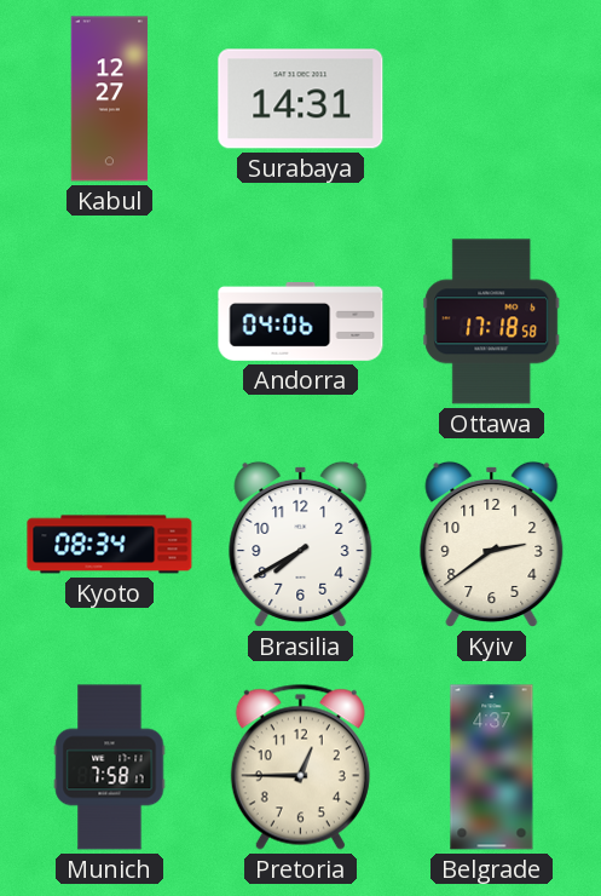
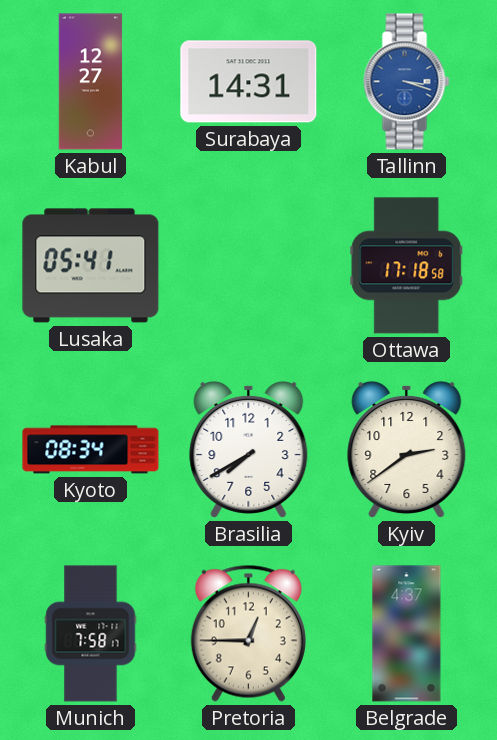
Tallinn: none -> 3:18
Lusaka: none -> 05:41
Andorra: 04:06 -> none
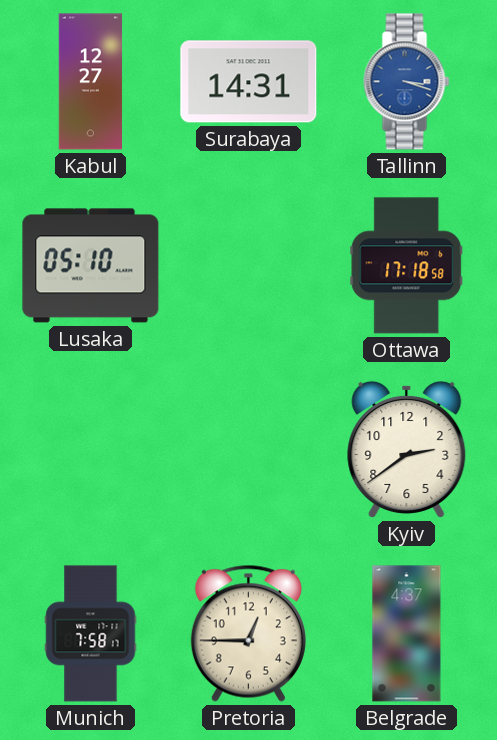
Lusaka: 05:41 -> 05:10
Kyoto: 08:34 -> none
Brasilia: 7:40 -> none
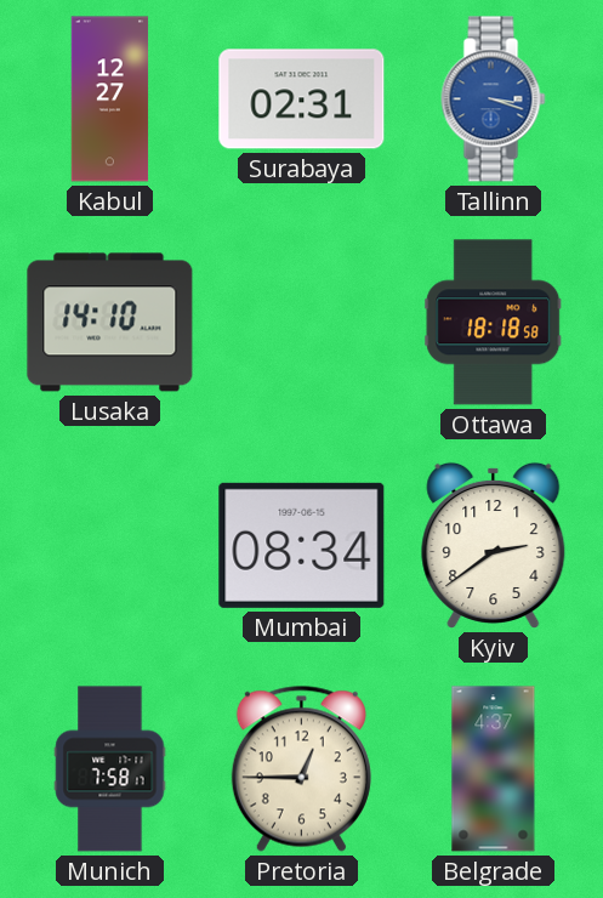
Surabaya: 14:31 -> 02:31
Lusaka: 05:10 -> 14:10
Ottawa: 17:18 -> 18:18
Mumbai: none -> 08:34
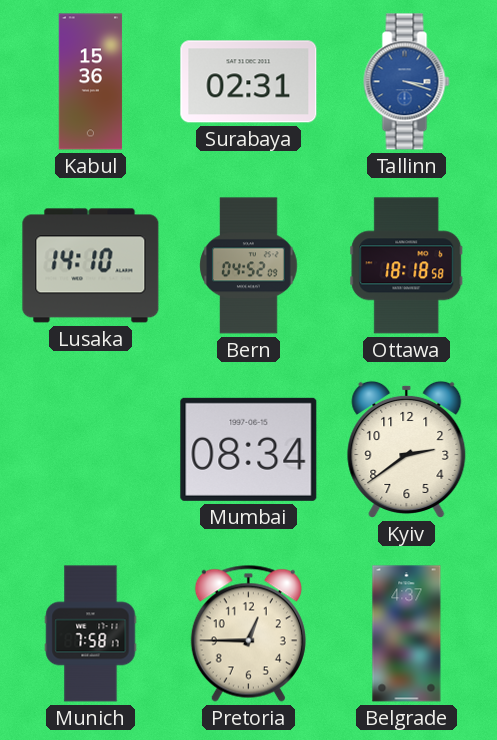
Kabul: 12:27 -> 15:36
Bern: none -> 04:52
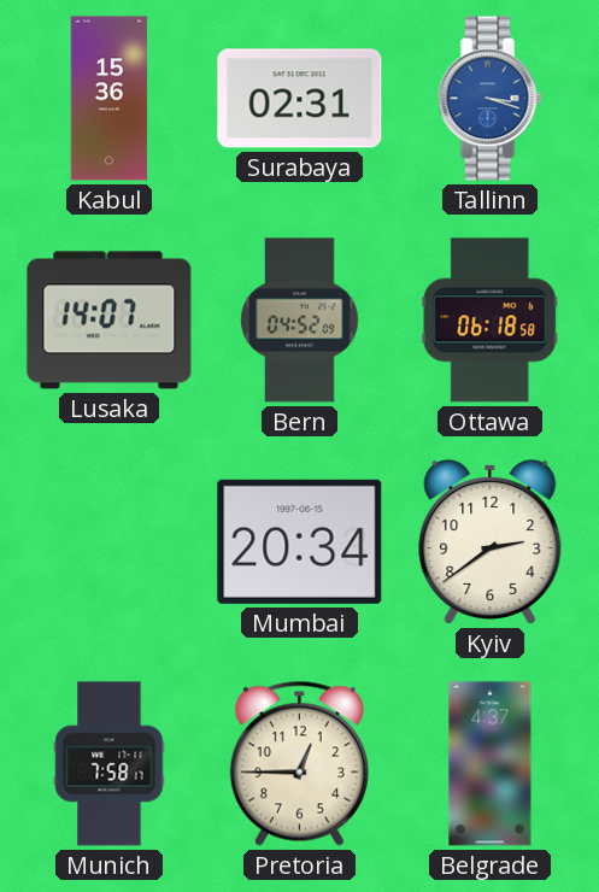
Lusaka: 14:10 -> 14:07
Ottawa: 18:18 -> 06:18
Mumbai: 08:34 -> 20:34
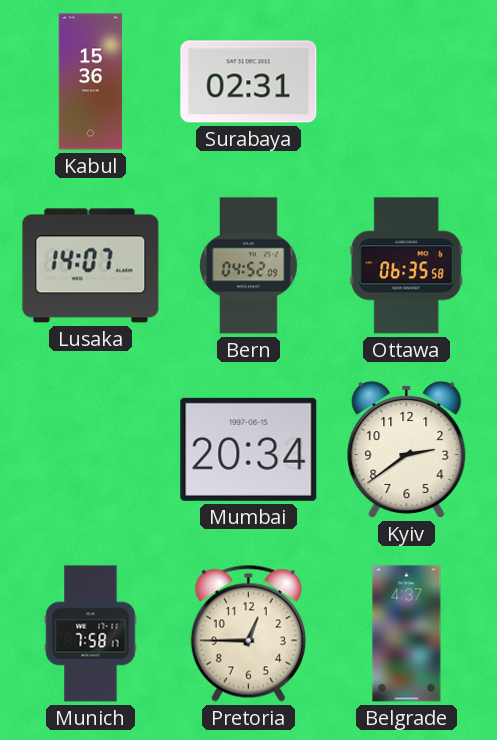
Tallinn: 3:18 -> none
Ottawa: 06:18 -> 06:35
